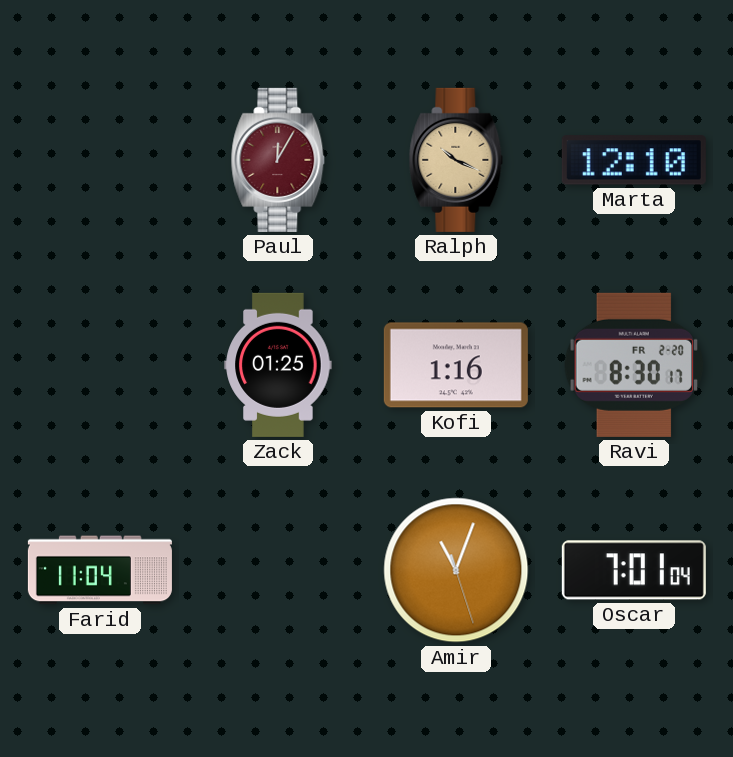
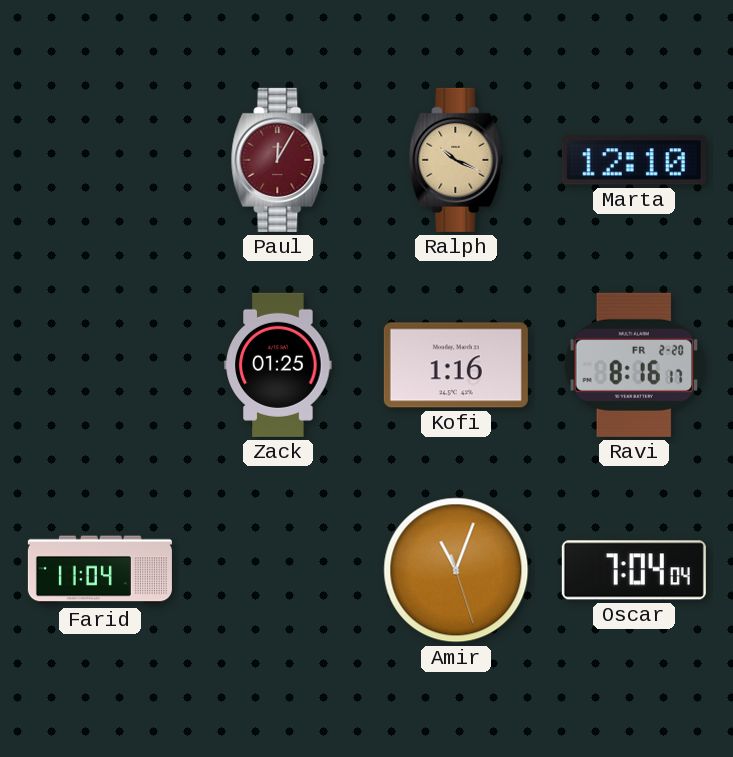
Ravi: 8:30 -> 8:16
Oscar: 7:01 -> 7:04
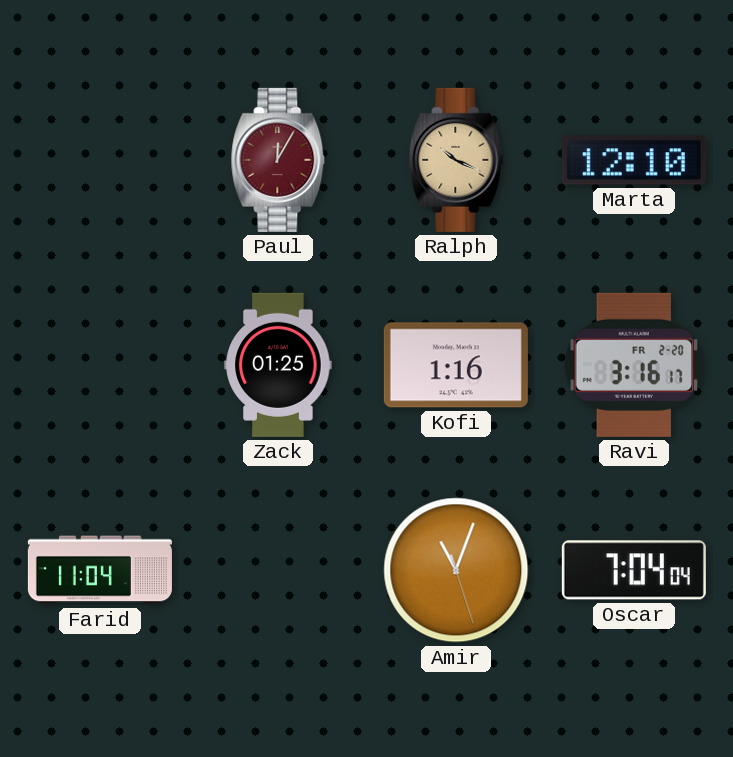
Ravi: 8:16 -> 3:16
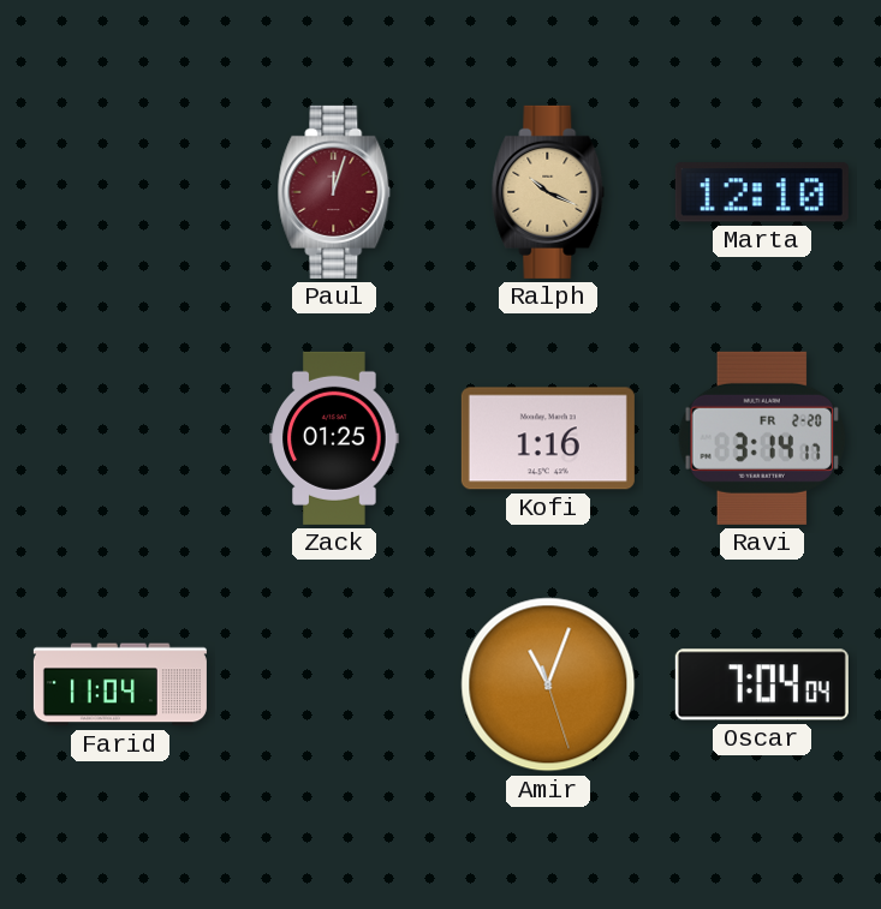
Paul: 12:05 -> 12:03
Ravi: 3:16 -> 3:14
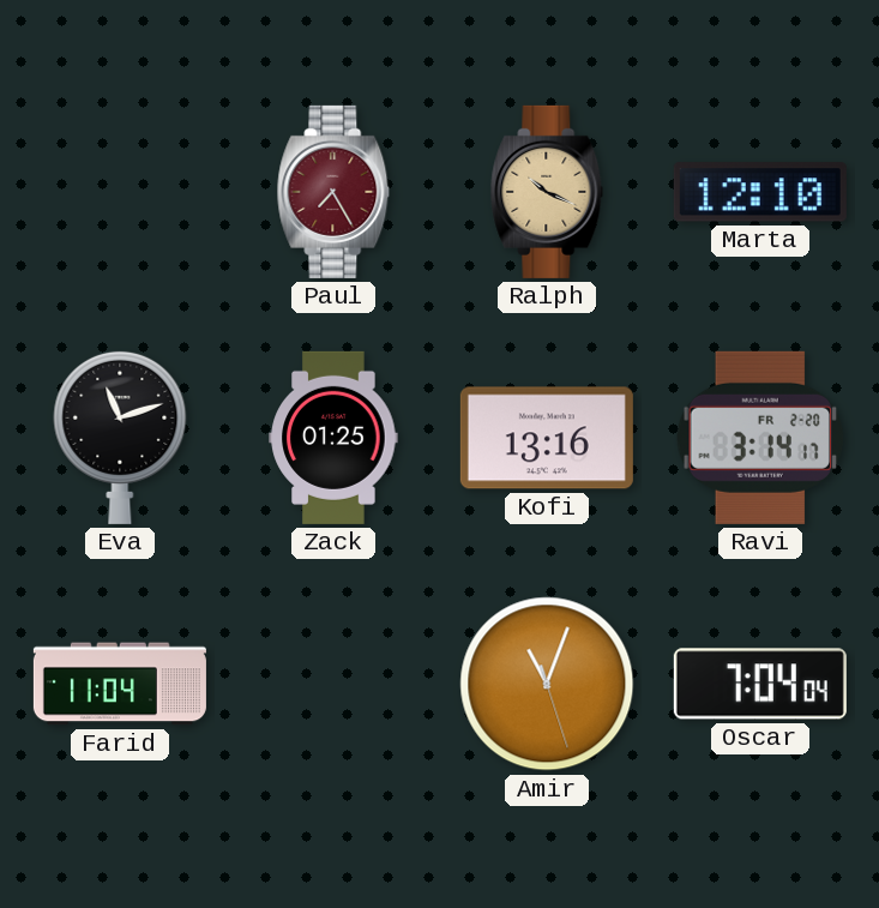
Paul: 12:03 -> 7:25
Eva: none -> 11:12
Kofi: 1:16 -> 13:16
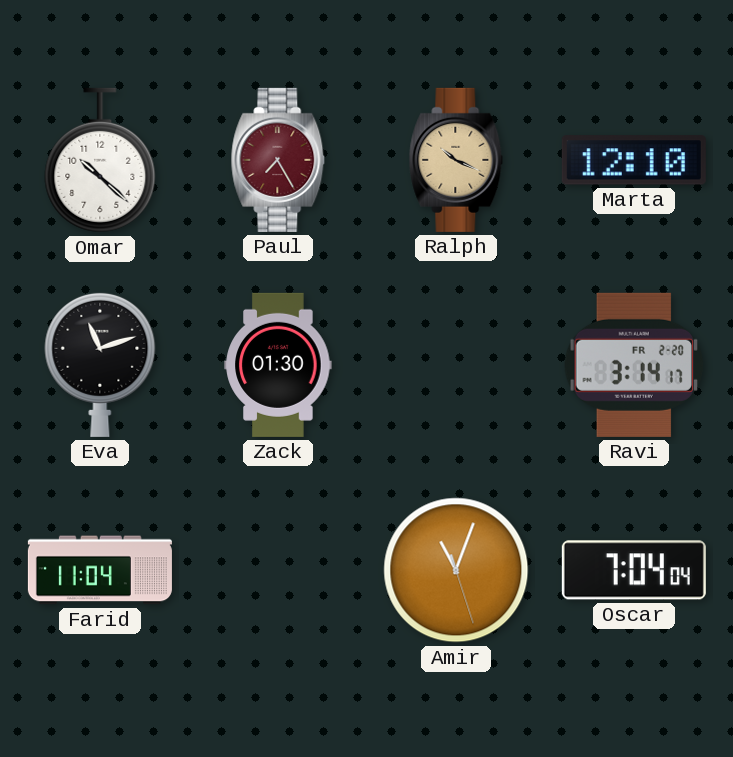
Omar: none -> 10:22
Zack: 01:25 -> 01:30
Kofi: 13:16 -> none
